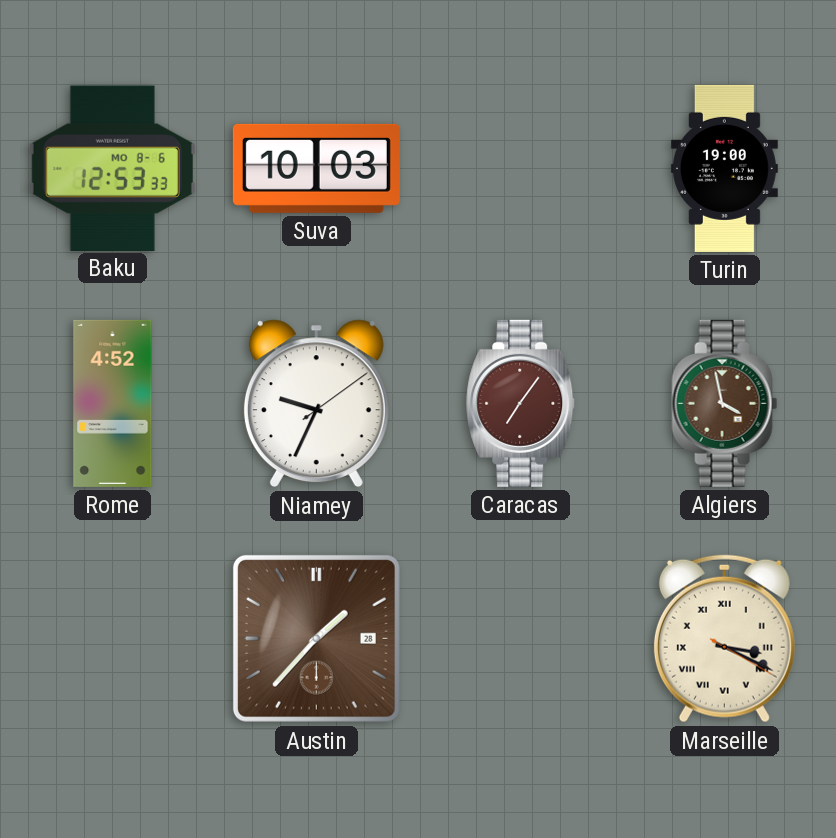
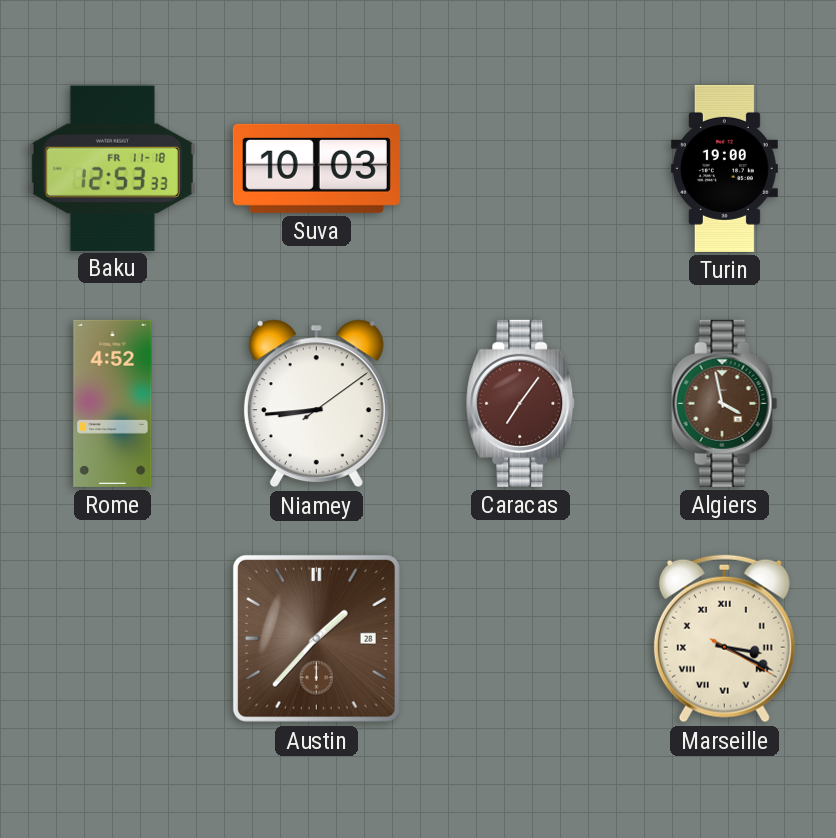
Baku date: MO 8-6 -> FR 11-18
Niamey: 9:34 -> 8:44
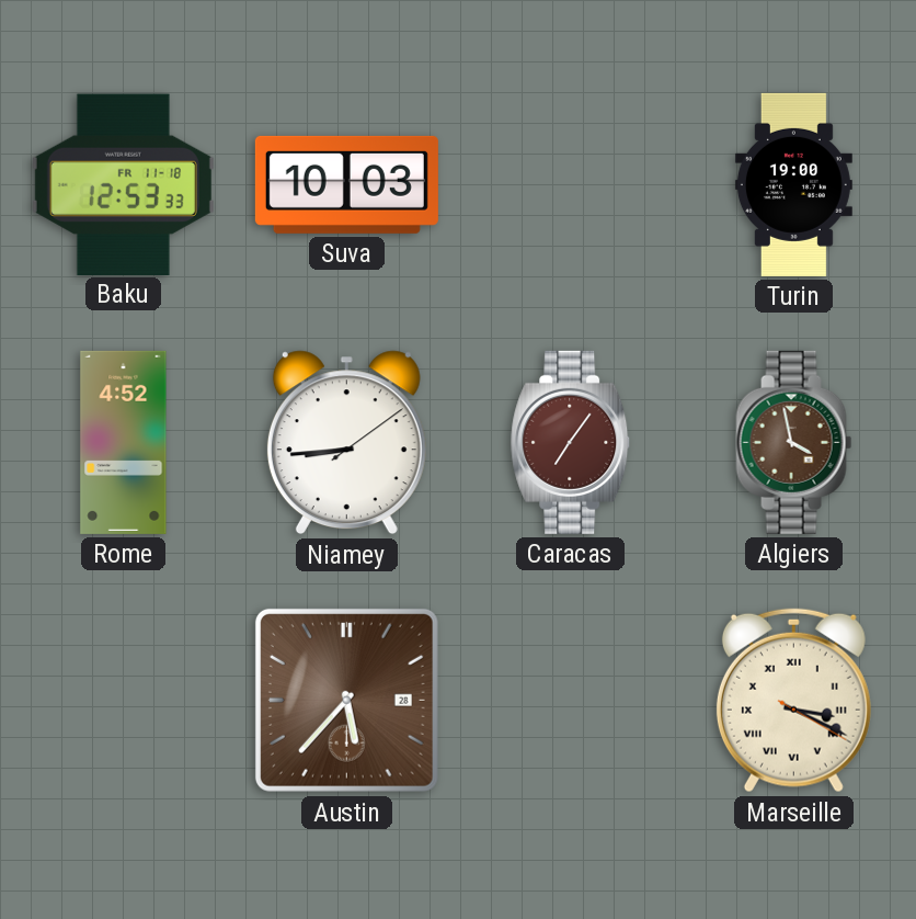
Austin: 1:37 -> 5:37
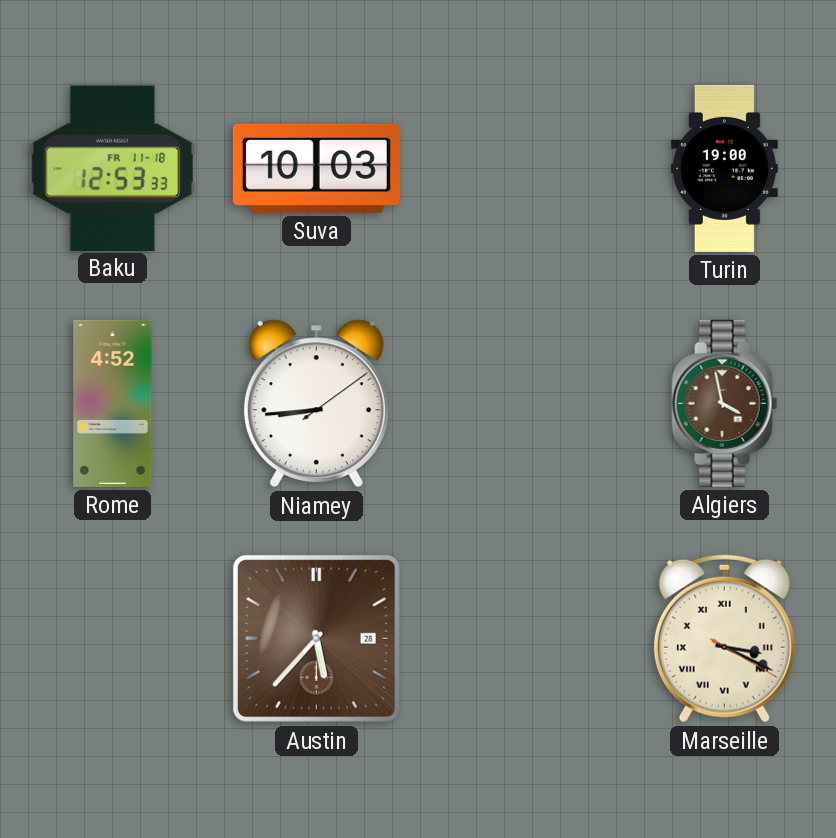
Caracas: 7:06 -> none
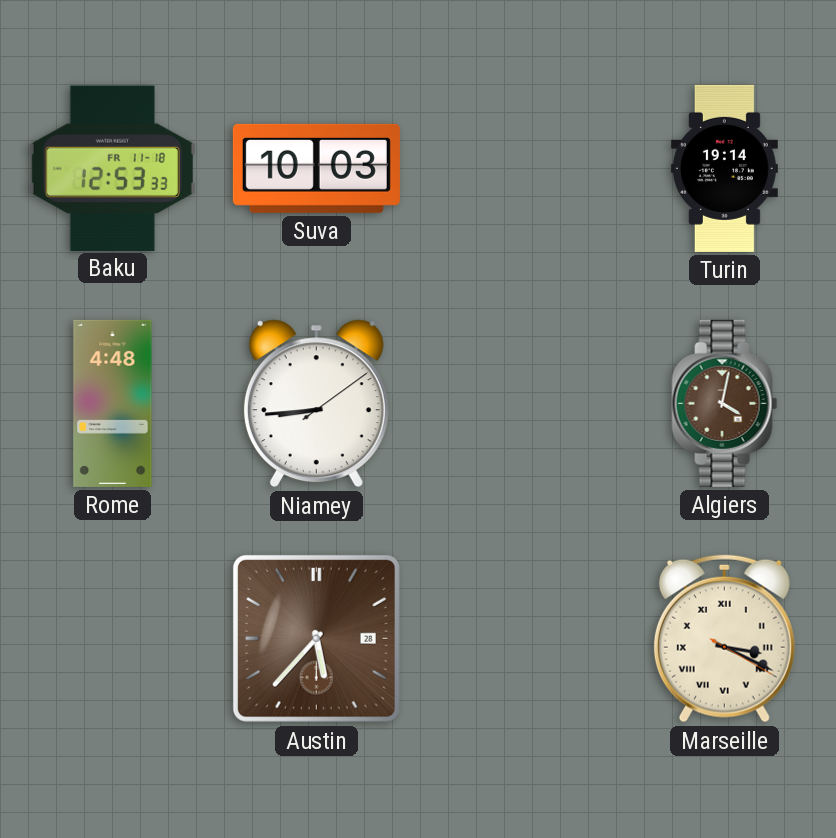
Turin: 19:00 -> 19:14
Rome: 4:52 -> 4:48
Algiers: 3:58 -> 4:02
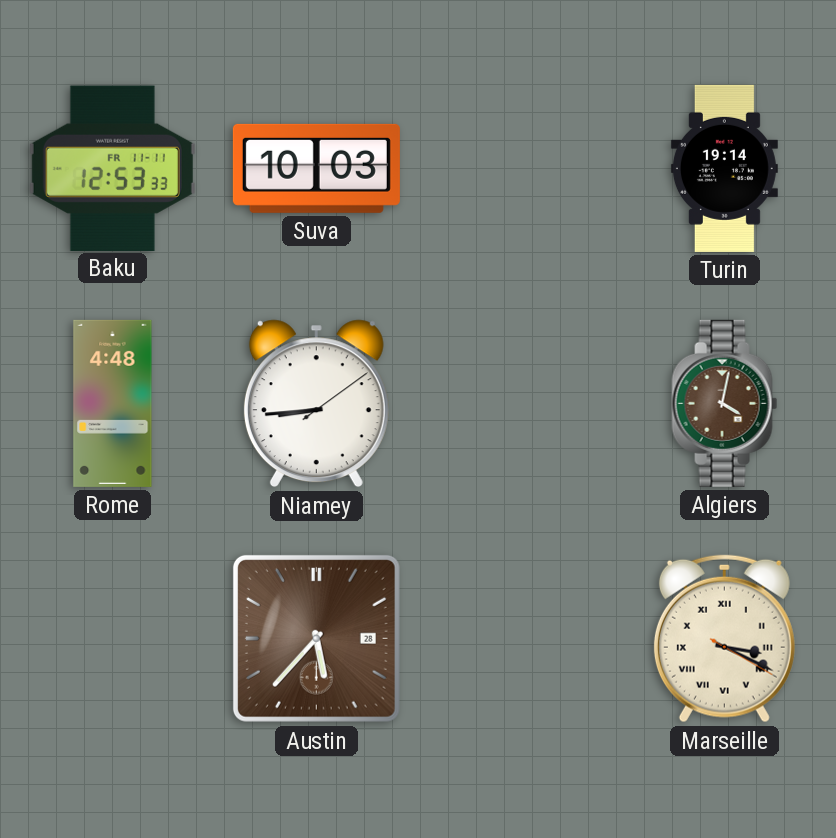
Baku date: FR 11-18 -> FR 11-11
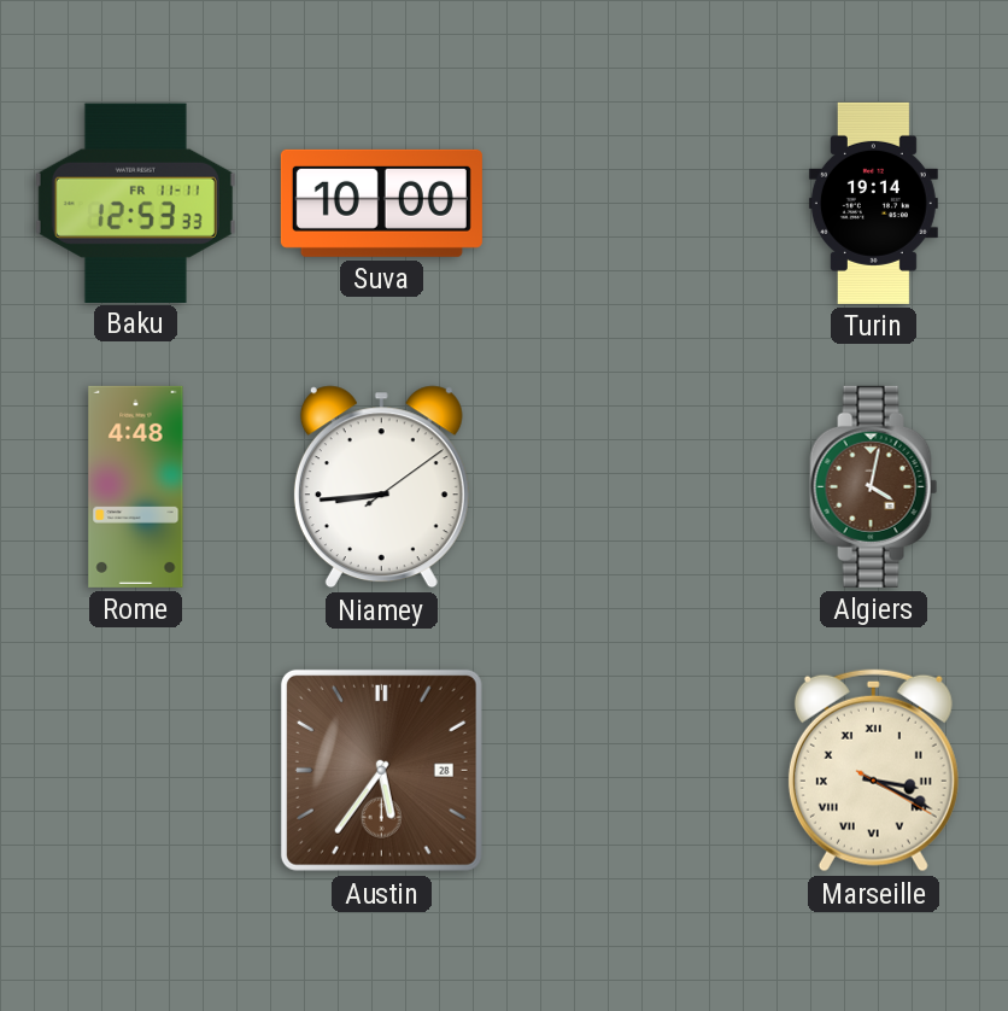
Suva: 10:03 -> 10:00
Austin: 5:37 -> 5:36
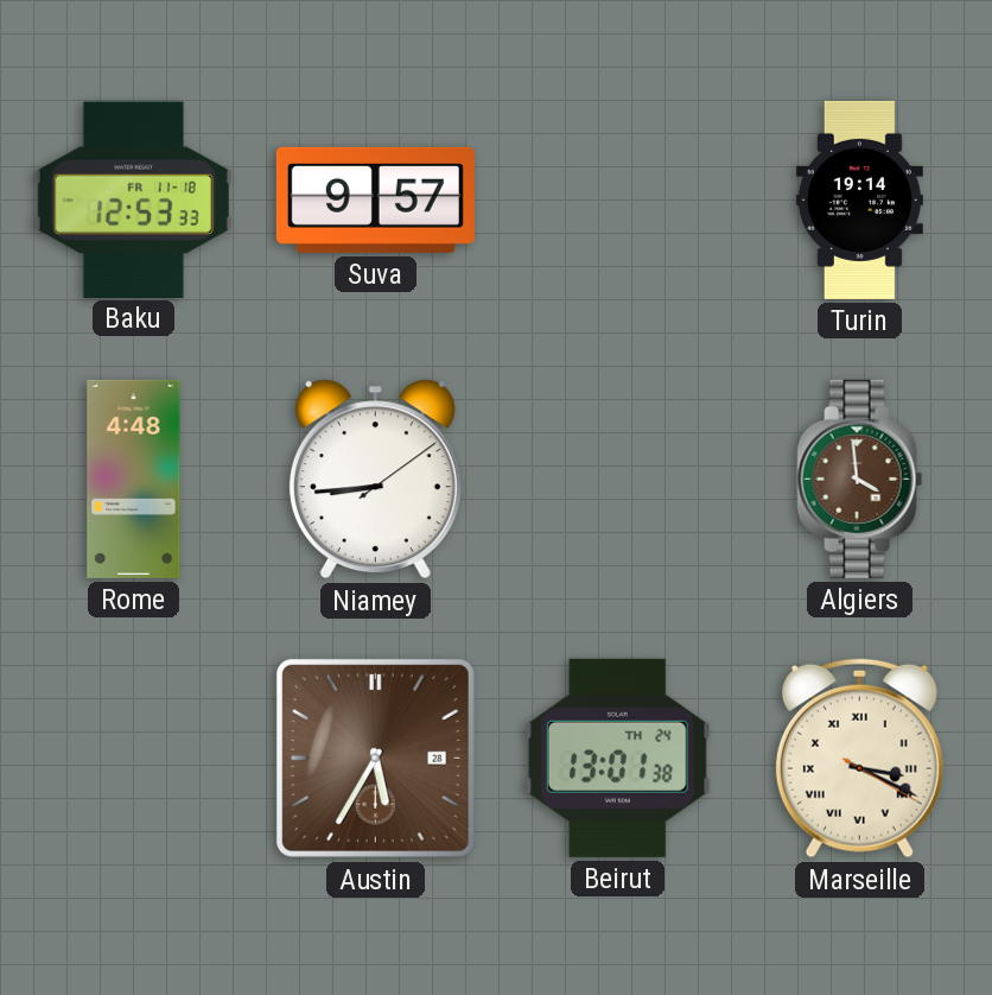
Baku date: FR 11-11 -> FR 11-18
Suva: 10:00 -> 9:57
Algiers: 4:02 -> 3:59
Austin: 5:36 -> 5:35
Beirut: none -> 13:01
